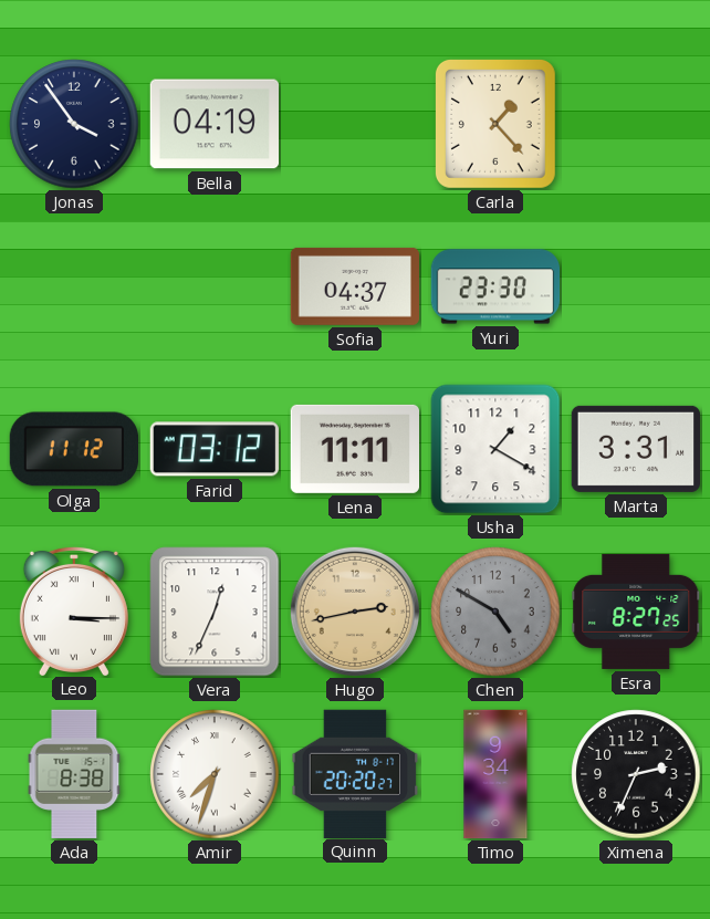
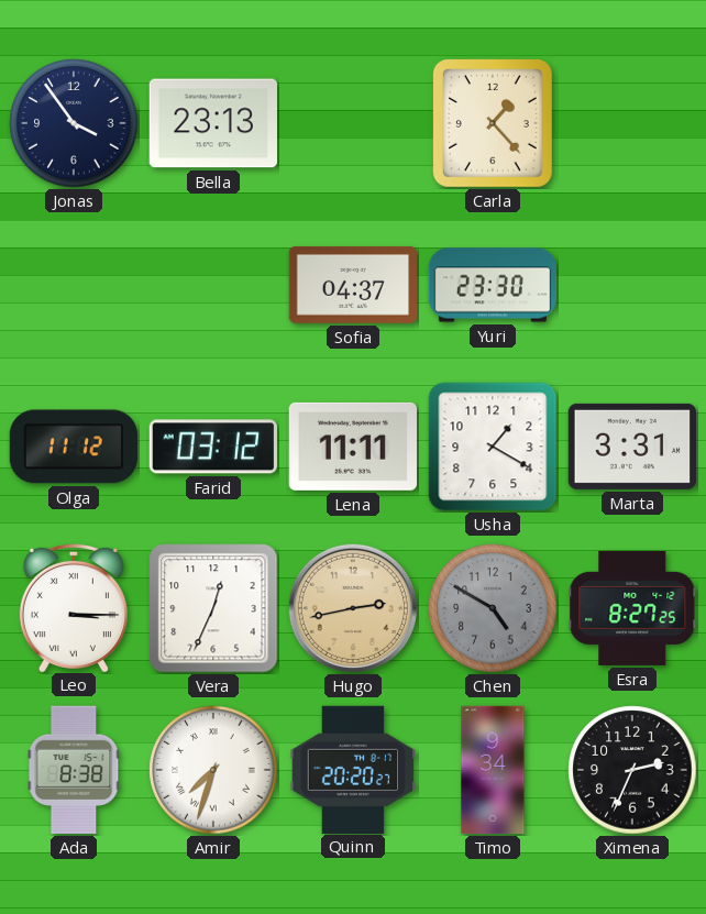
Bella: 04:19 -> 23:13
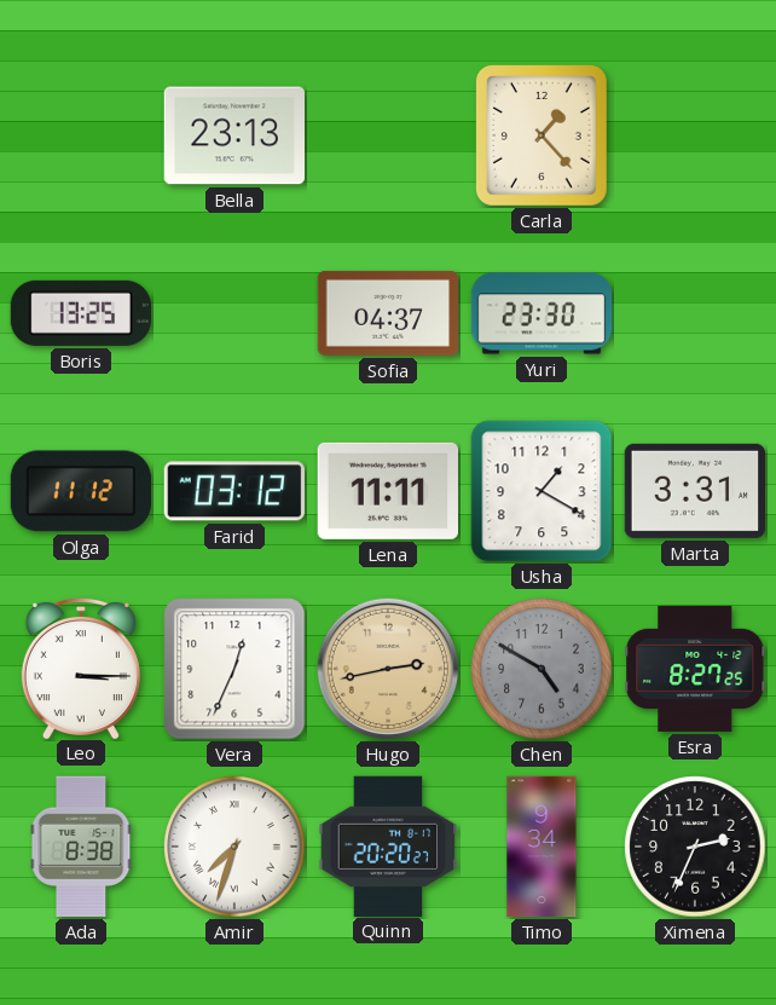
Jonas: 3:54 -> none
Boris: none -> 13:25
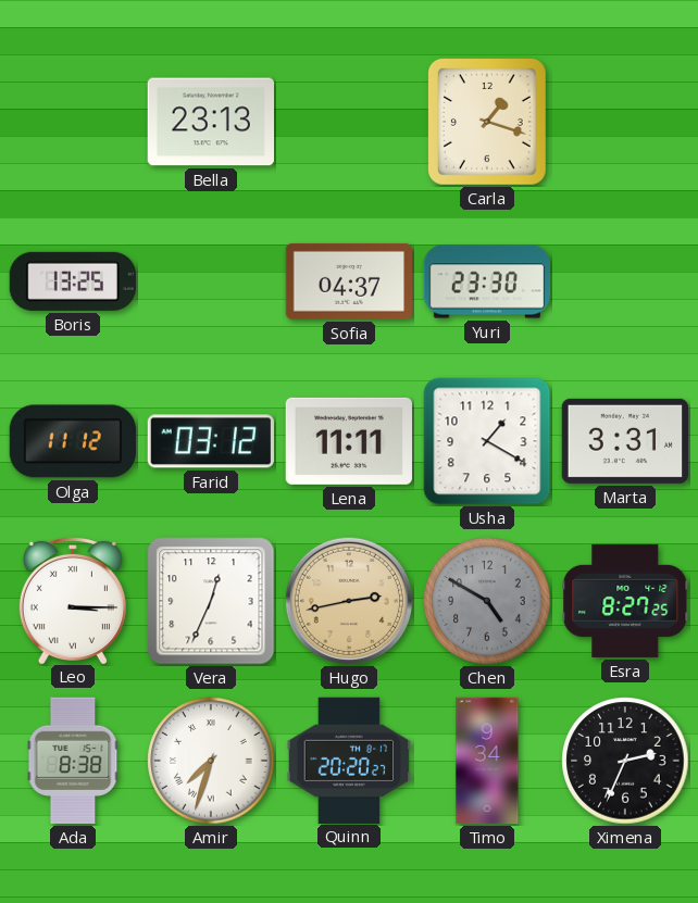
Carla: 1:23 -> 1:18
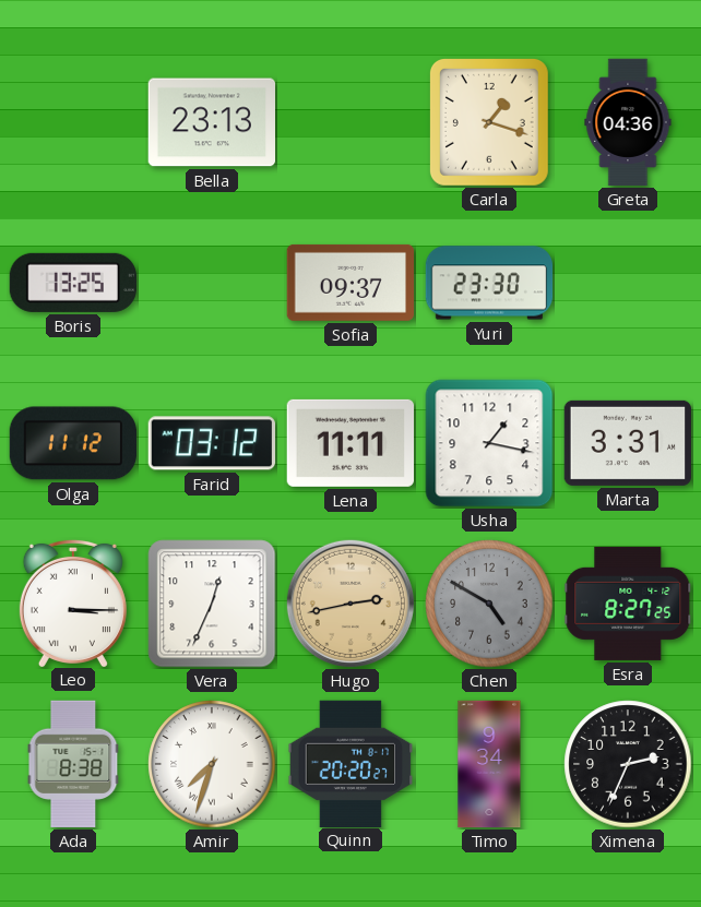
Greta: none -> 04:36
Sofia: 04:37 -> 09:37
Usha: 1:20 -> 1:17
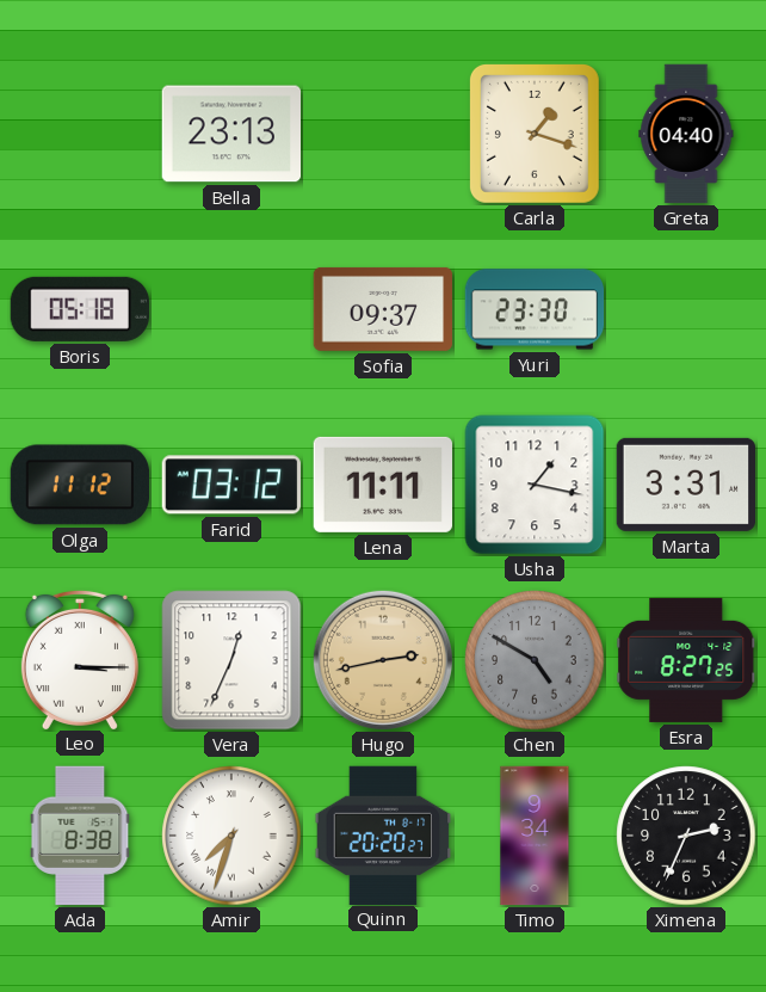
Greta: 04:36 -> 04:40
Boris: 13:25 -> 05:18
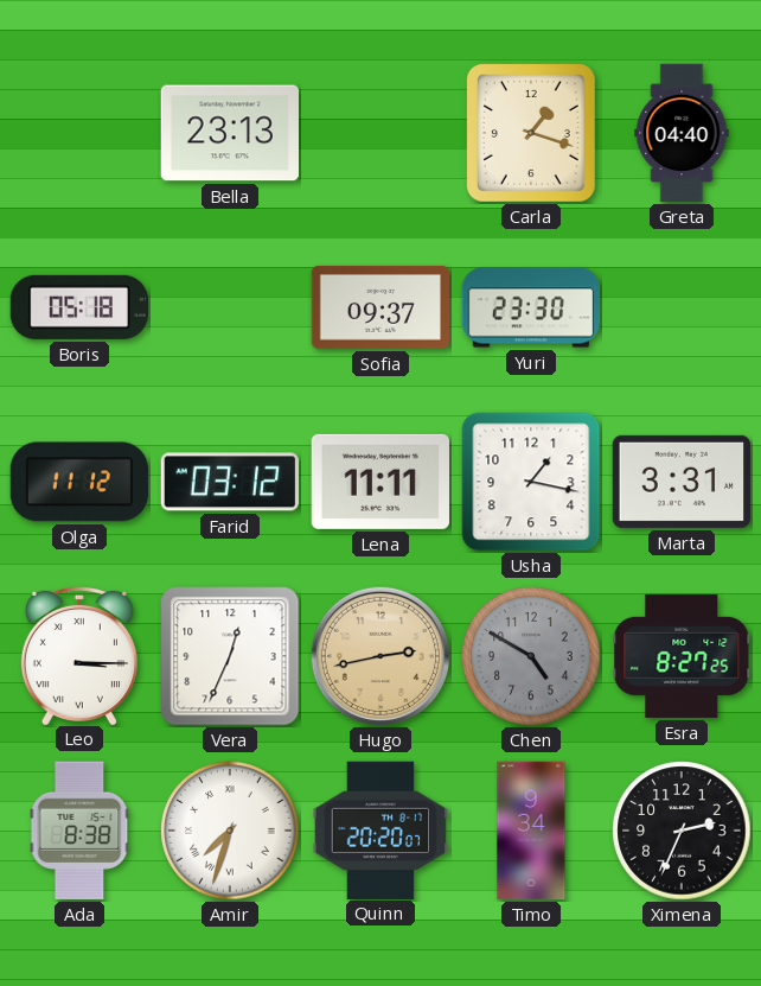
Quinn: 20:20:27 -> 20:20:07
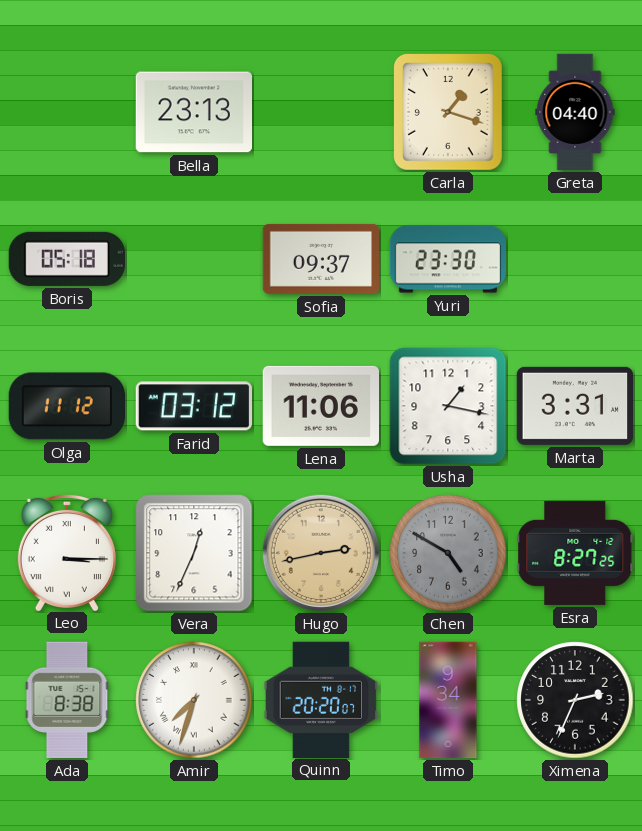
Lena: 11:11 -> 11:06
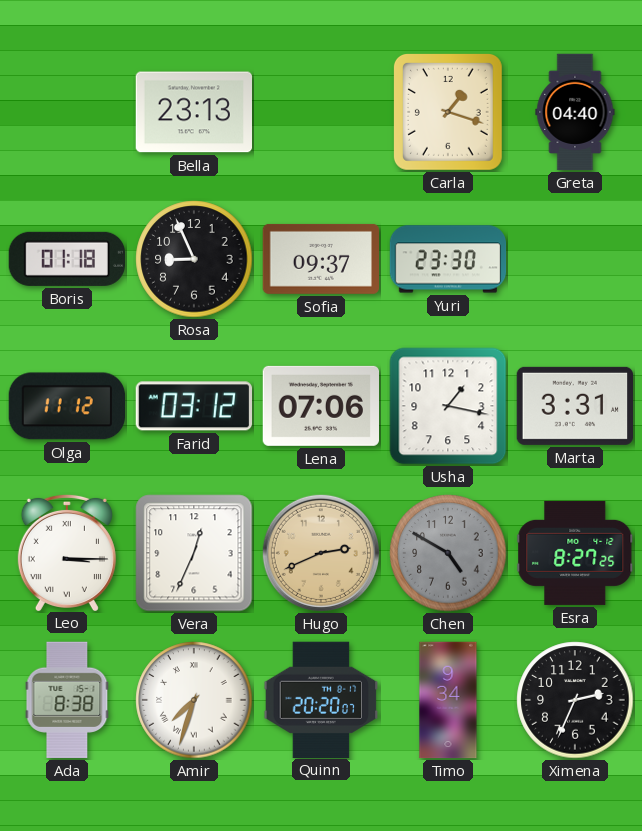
Boris: 05:18 -> 01:18
Rosa: none -> 8:56
Lena: 11:06 -> 07:06
Hugo: 2:43 -> 2:41
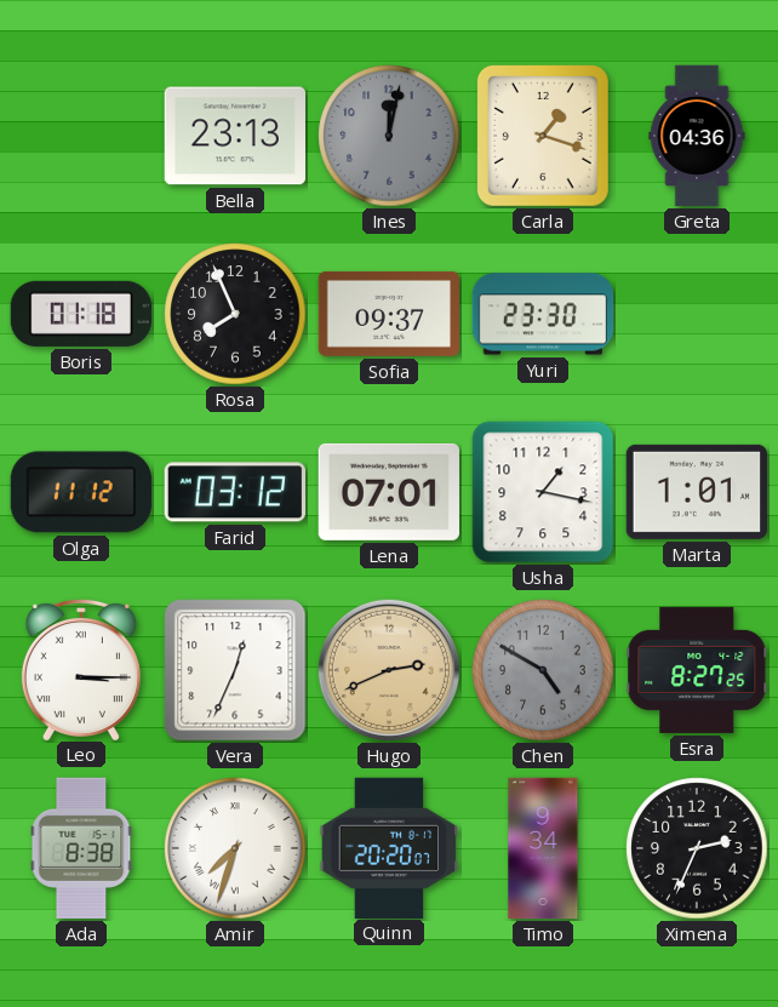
Ines: none -> 12:02
Greta: 04:40 -> 04:36
Rosa: 8:56 -> 7:56
Lena: 07:06 -> 07:01
Marta: 3:31 -> 1:01
